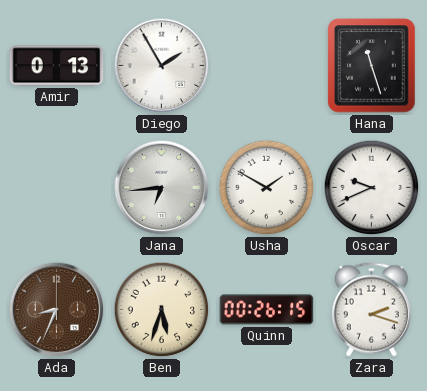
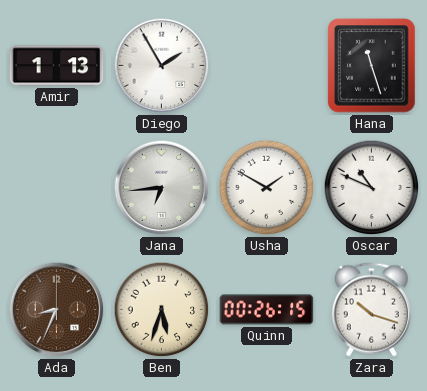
Amir: 0:13 -> 1:13
Oscar: 9:41 -> 10:49
Zara: 2:18 -> 10:18
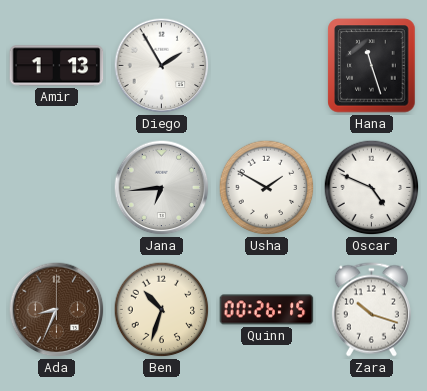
Oscar: 10:49 -> 4:49
Ben: 5:33 -> 10:33
